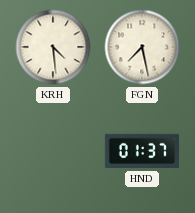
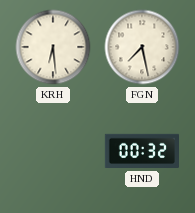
KRH: 4:29 -> 6:29
HND: 01:37 -> 00:32
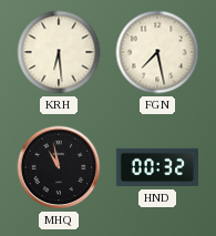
MHQ: none -> 10:58
